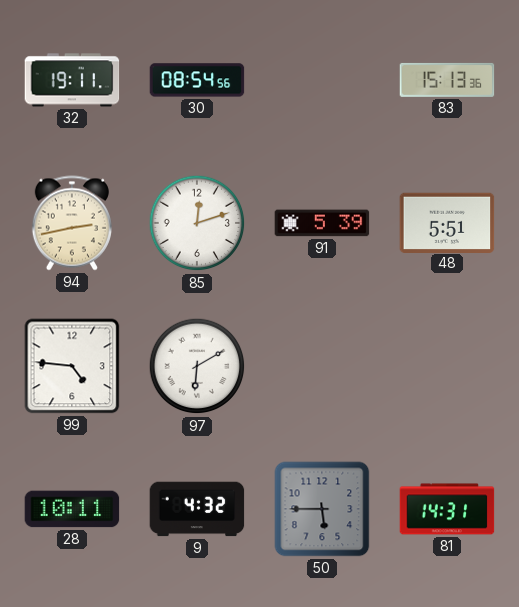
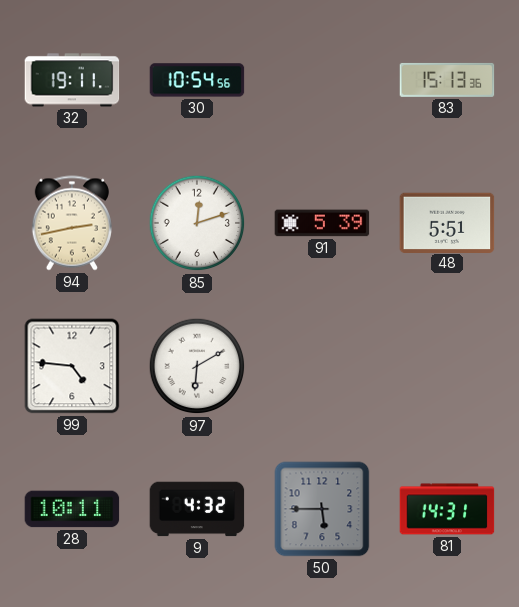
30: 08:54 -> 10:54
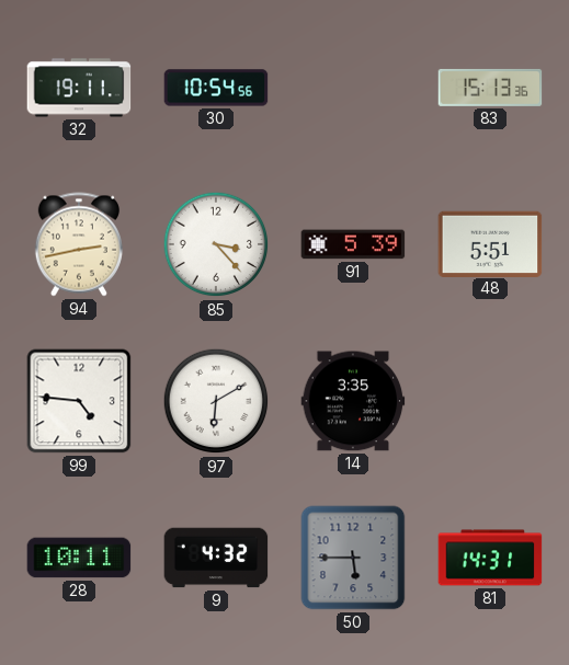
85: 12:12 -> 3:23
14: none -> 3:35
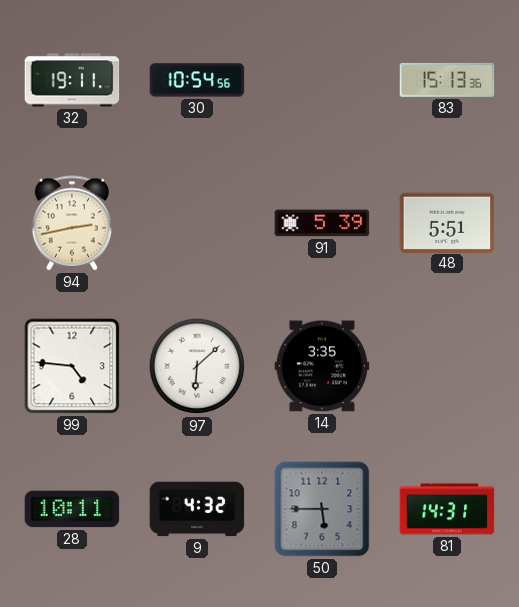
85: 3:23 -> none
97: 6:10 -> 6:08
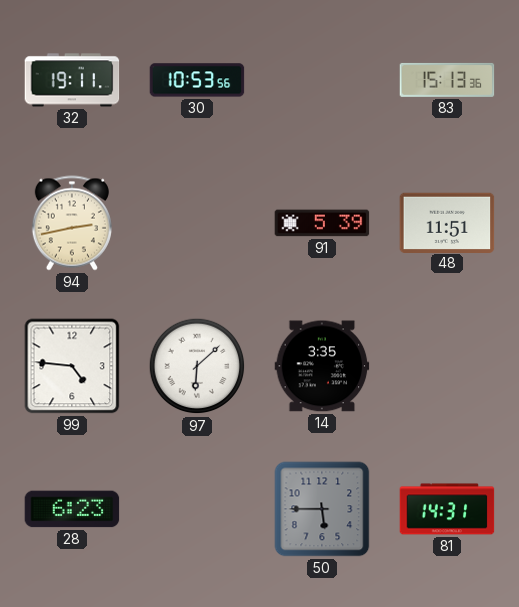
30: 10:54 -> 10:53
48: 5:51 -> 11:51
28: 10:11 -> 6:23
9: 4:32 -> none
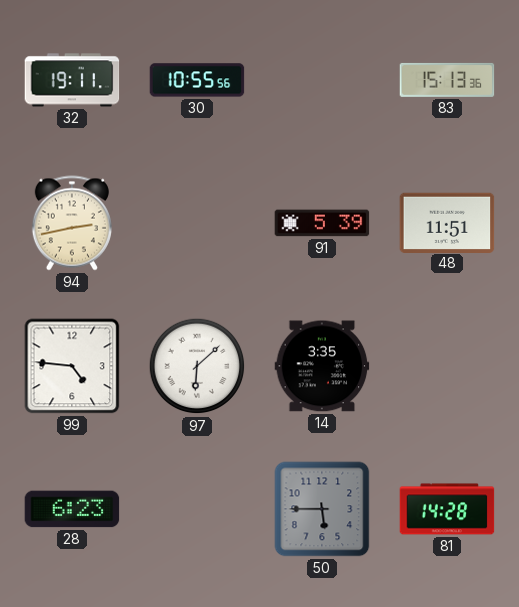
30: 10:53 -> 10:55
81: 14:31 -> 14:28
